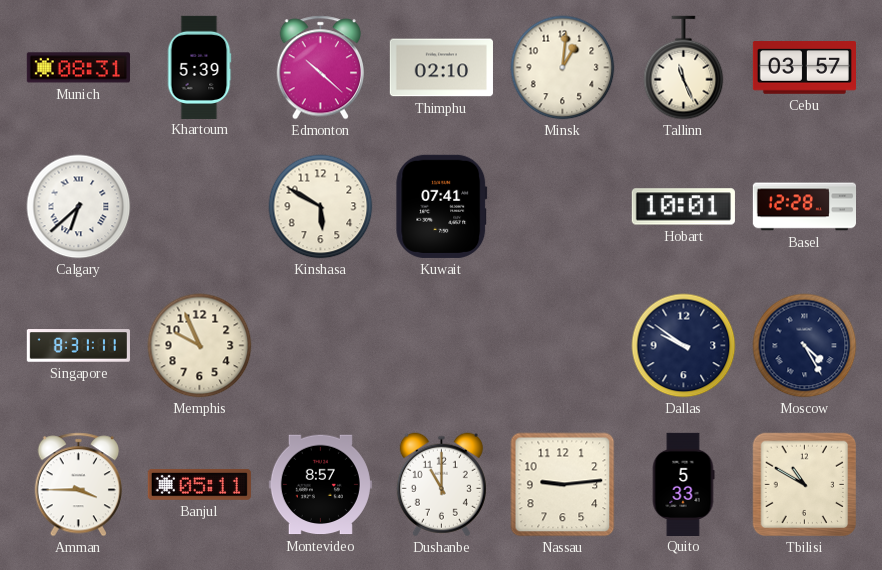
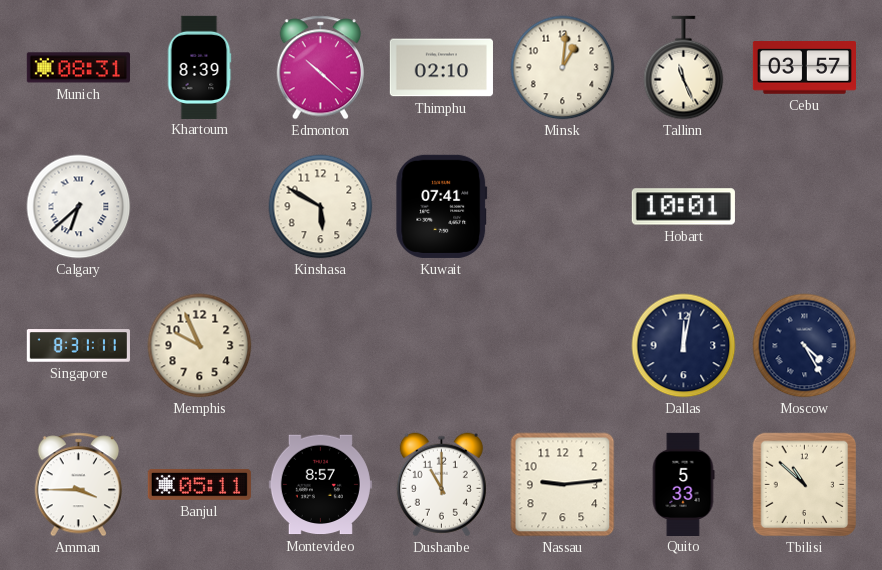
Khartoum: 5:39 -> 8:39
Basel: 12:28 -> none
Dallas: 9:51 -> 12:02
Tbilisi: 10:50 -> 10:52
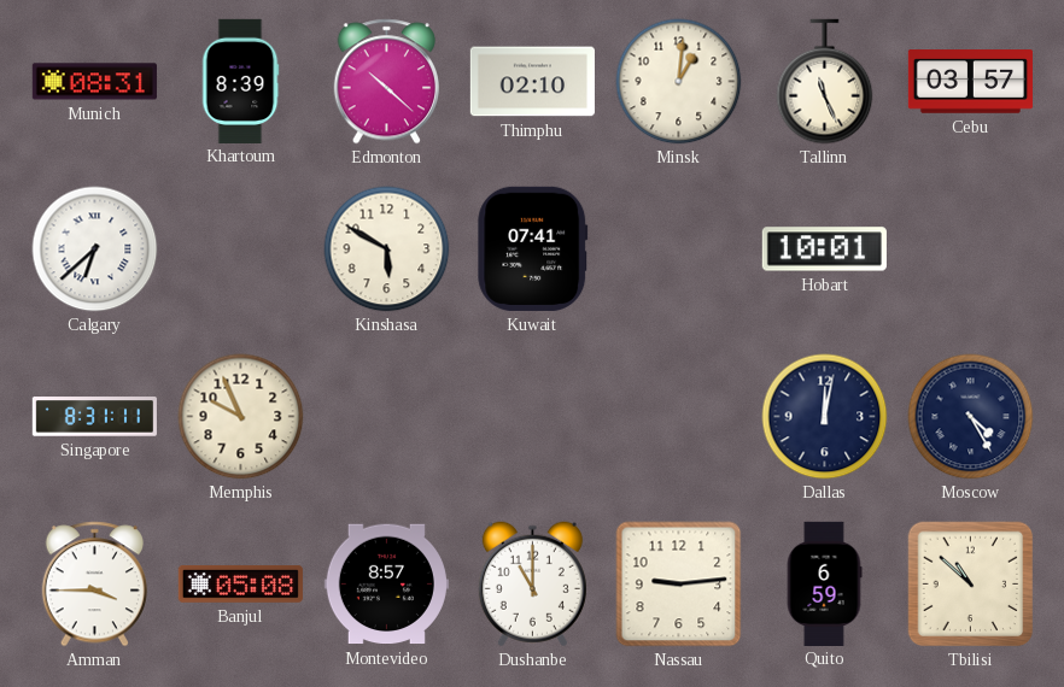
Banjul: 05:11 -> 05:08
Quito: 5:33 -> 6:59
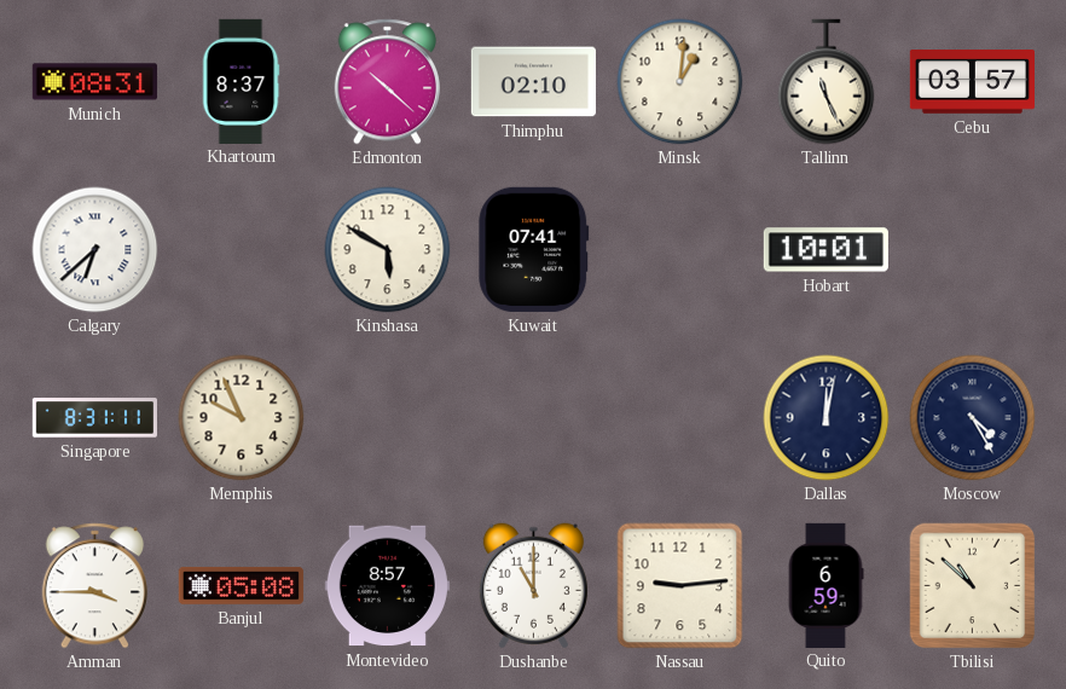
Khartoum: 8:39 -> 8:37
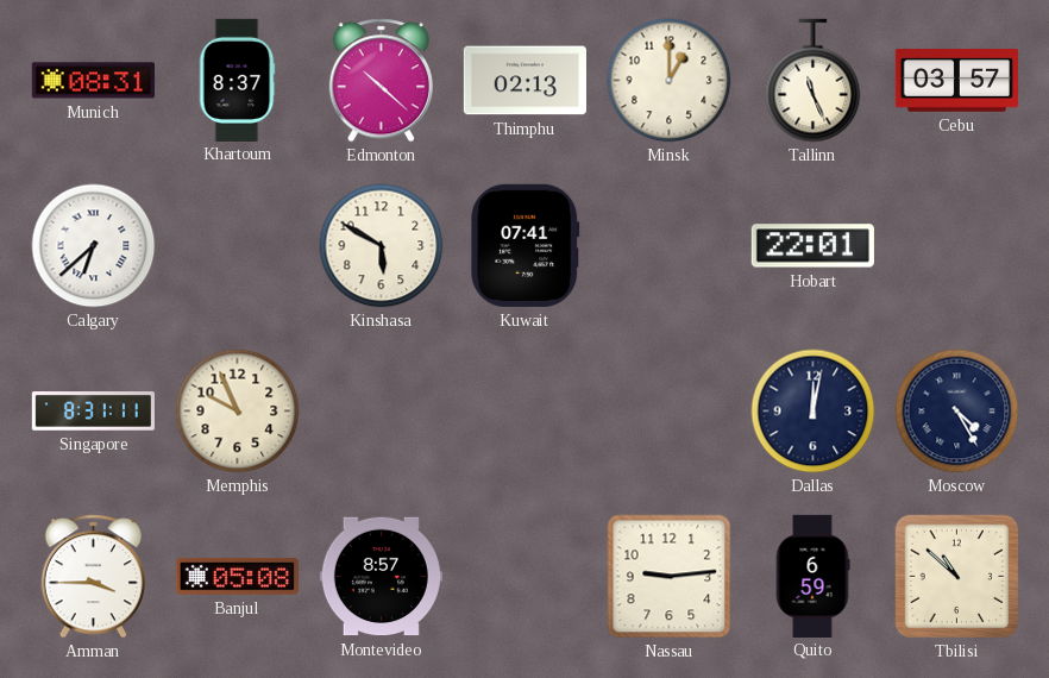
Thimphu: 02:10 -> 02:13
Minsk: 1:01 -> 1:00
Hobart: 10:01 -> 22:01
Dushanbe: 11:00 -> none
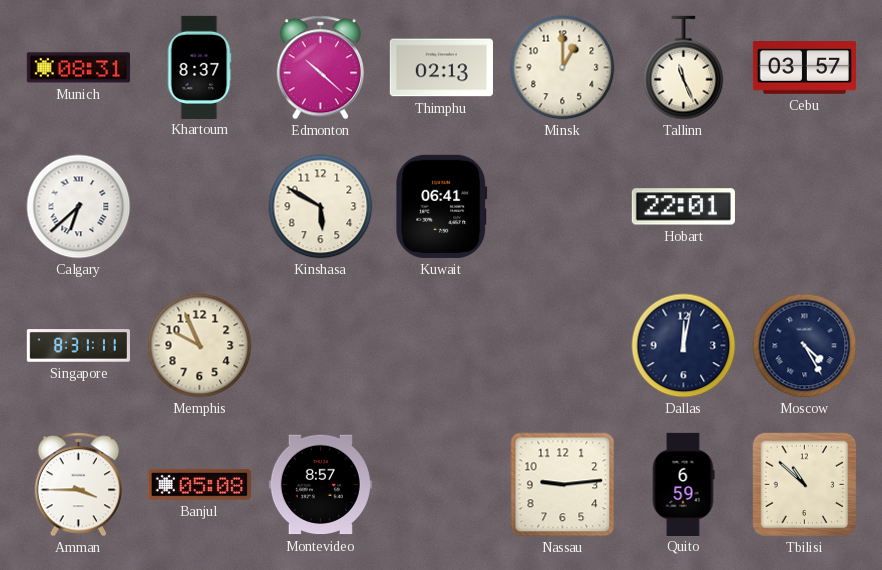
Kuwait: 07:41 -> 06:41
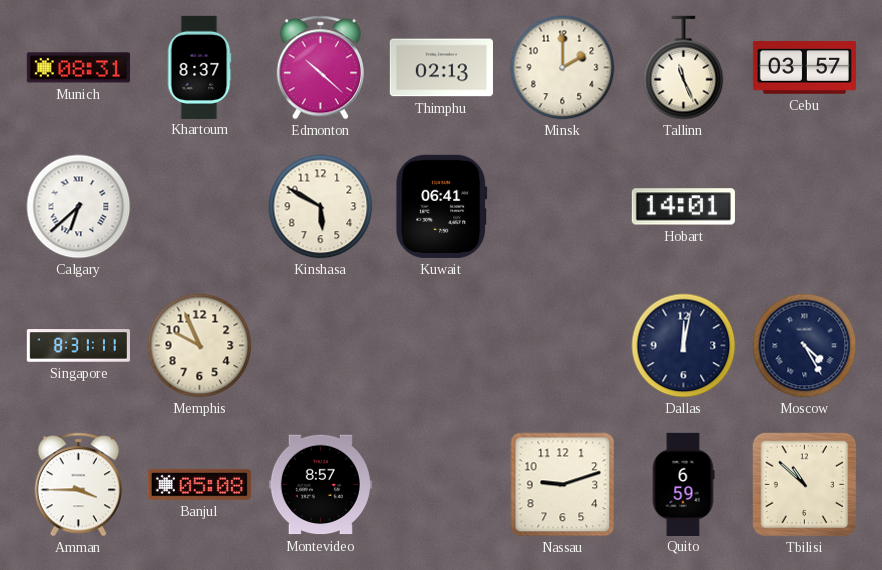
Minsk: 1:00 -> 2:00
Hobart: 22:01 -> 14:01
Nassau: 9:14 -> 9:12
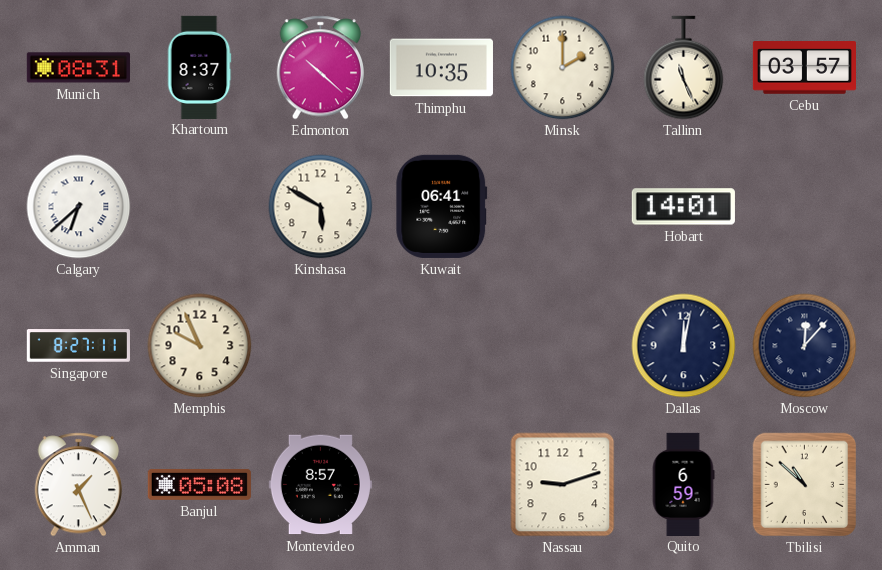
Thimphu: 02:13 -> 10:35
Singapore: 8:31 -> 8:27
Moscow: 4:25 -> 12:07
Amman: 3:45 -> 1:26
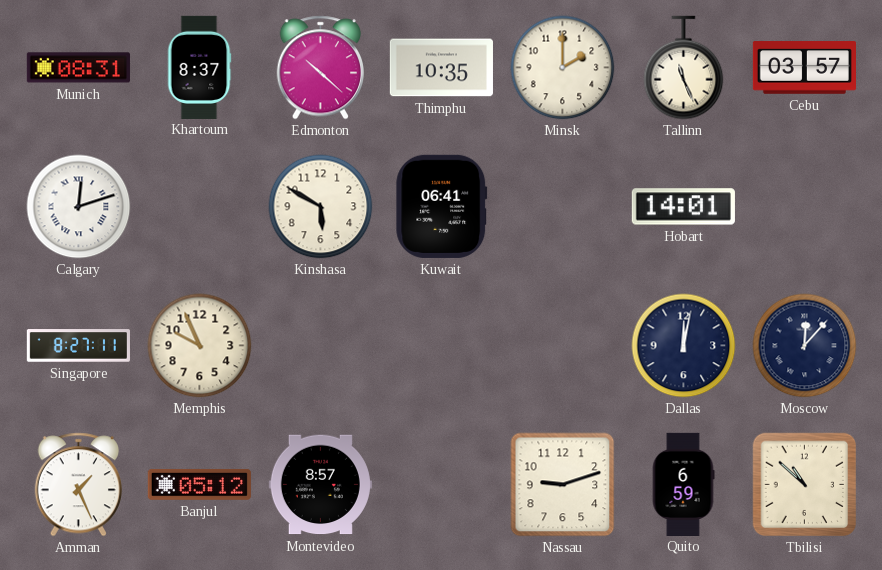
Calgary: 6:38 -> 12:12
Banjul: 05:08 -> 05:12
